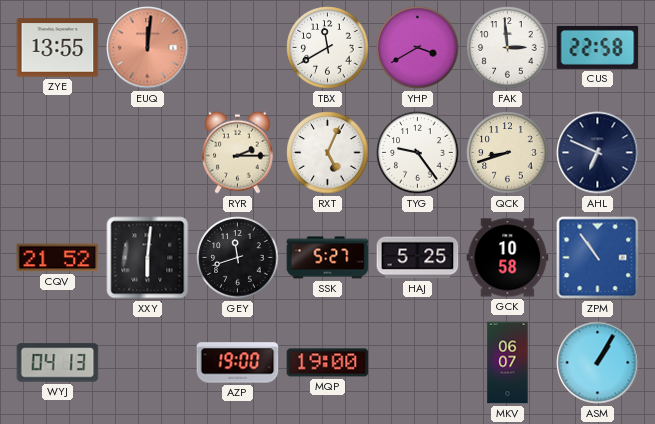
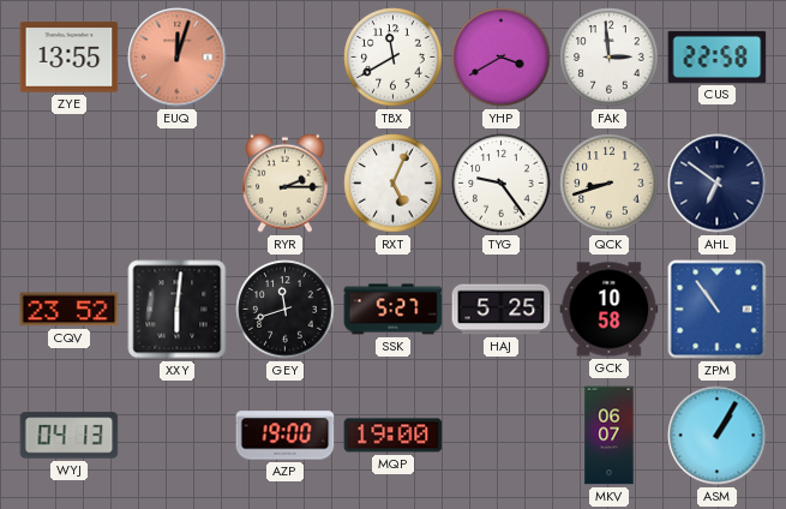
EUQ: 12:01 -> 12:03
AHL: 6:49 -> 6:51
CQV: 21:52 -> 23:52
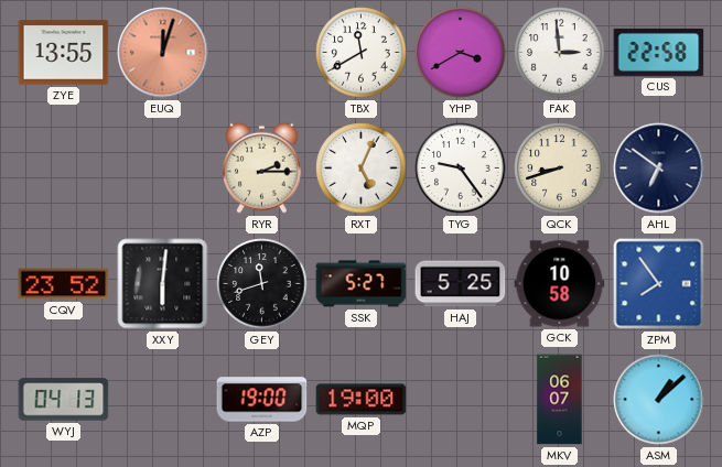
ZPM: 10:54 -> 7:54
ASM: 1:05 -> 1:08
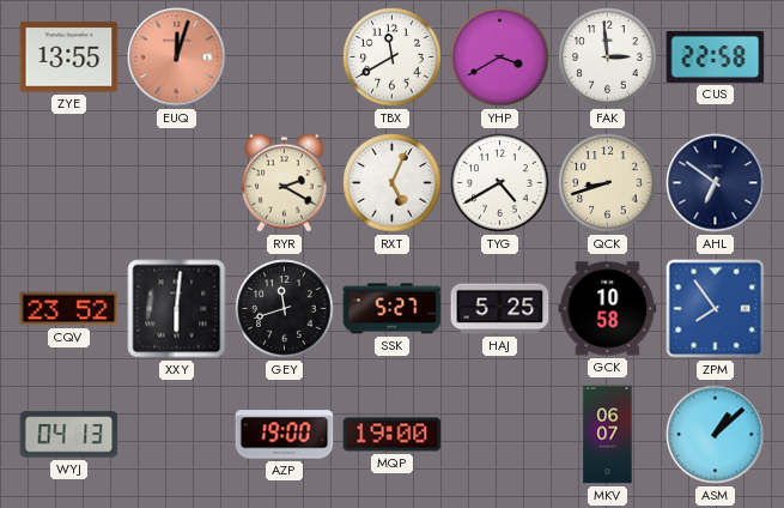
RYR: 2:15 -> 2:20
TYG: 9:24 -> 4:40
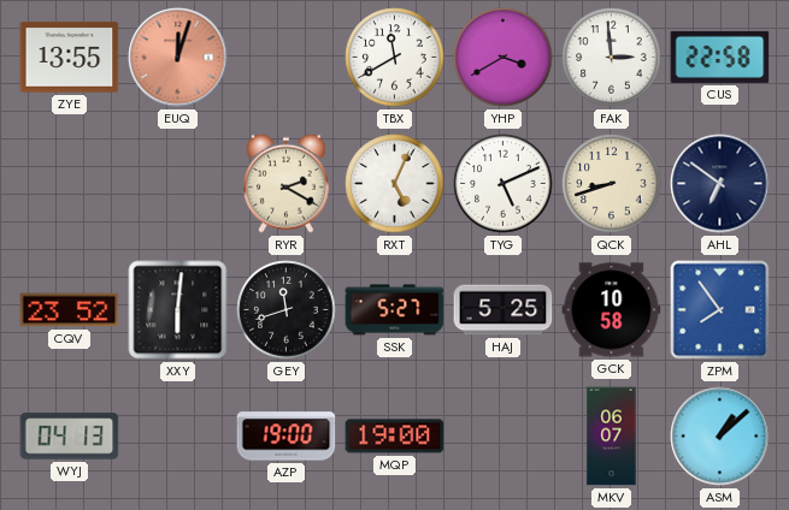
TYG: 4:40 -> 5:11
